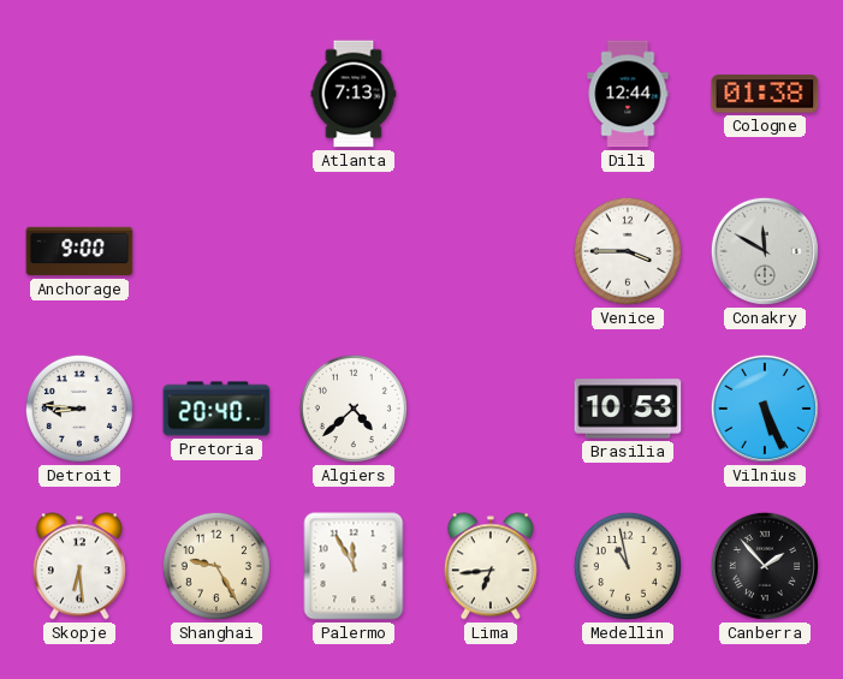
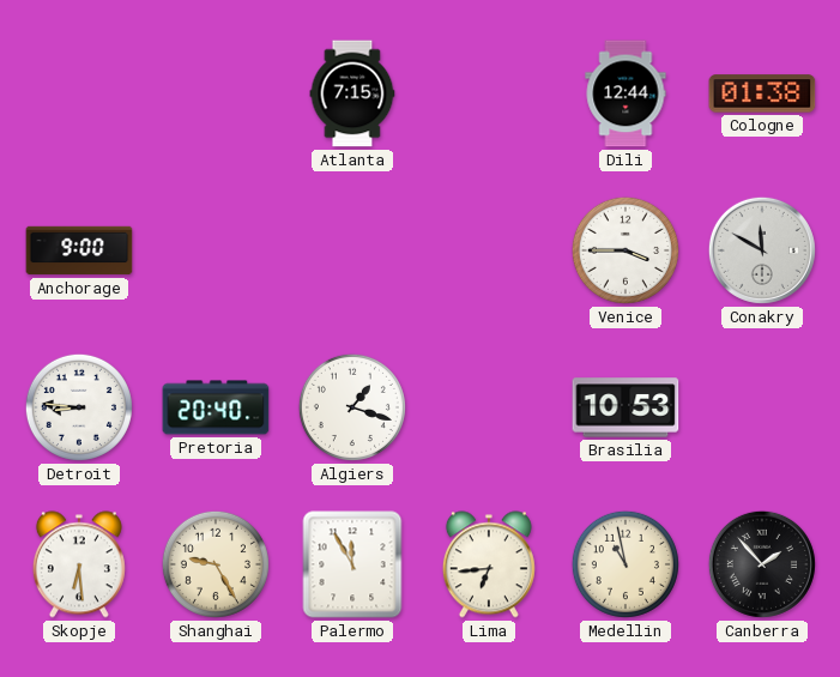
Atlanta: 7:13 -> 7:15
Algiers: 4:38 -> 1:18
Vilnius: 5:26 -> none
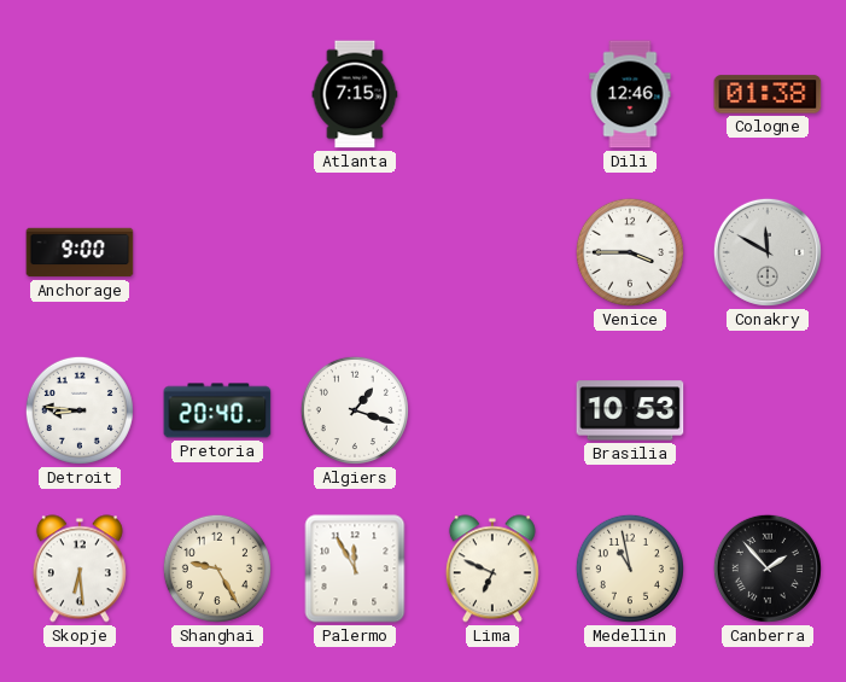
Dili: 12:44 -> 12:46
Lima: 6:44 -> 6:49
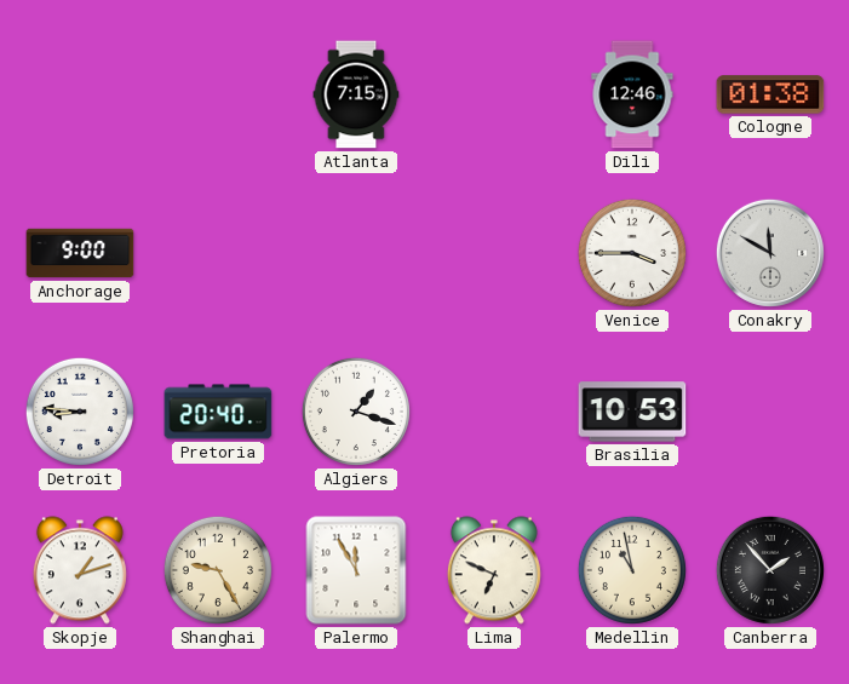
Skopje: 6:29 -> 1:12
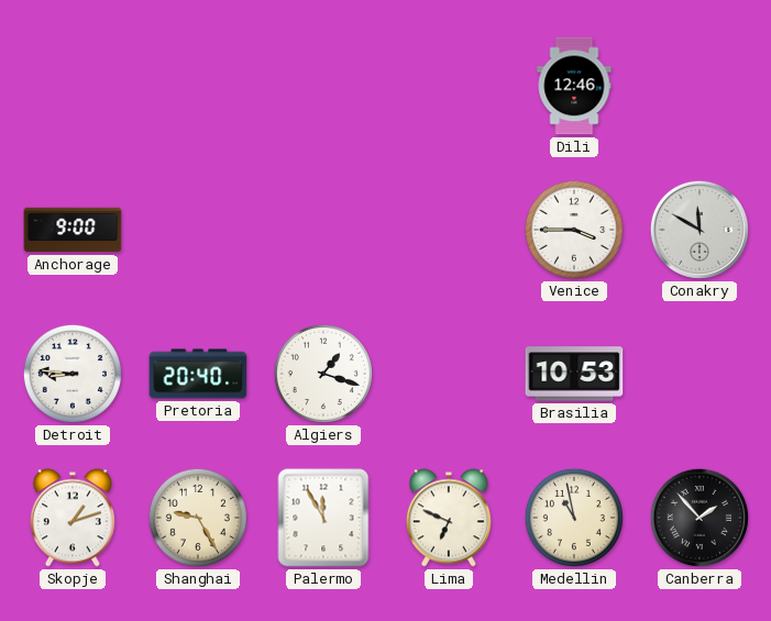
Atlanta: 7:15 -> none
Cologne: 01:38 -> none
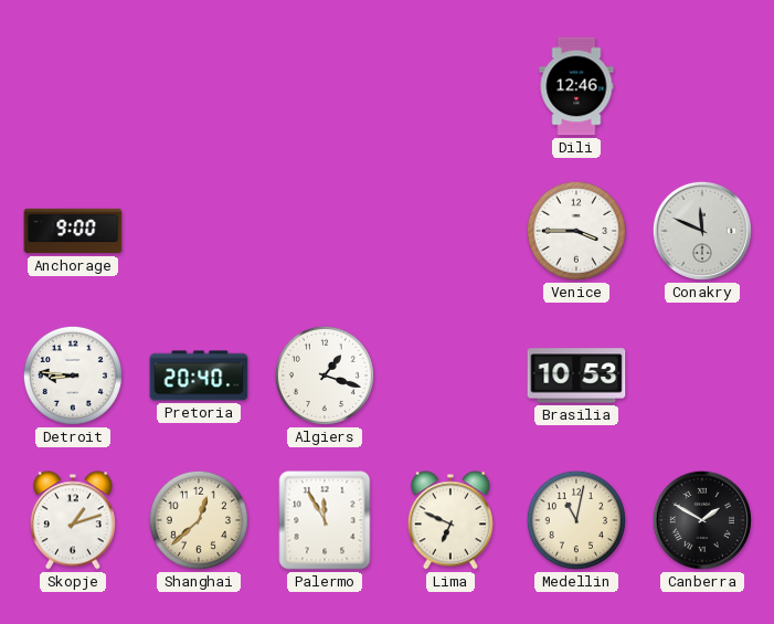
Conakry: 11:50 -> 11:49
Shanghai: 9:25 -> 12:38
Medellin: 10:58 -> 11:02
Canberra: 1:53 -> 1:50
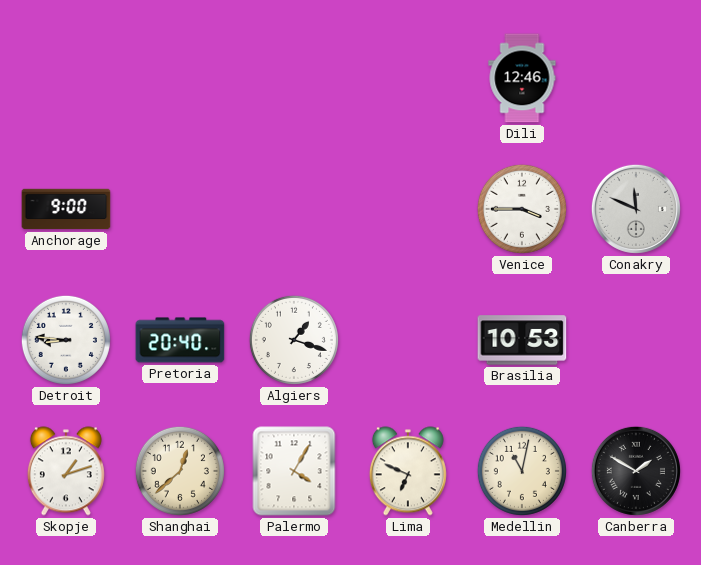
Palermo: 11:55 -> 4:05
